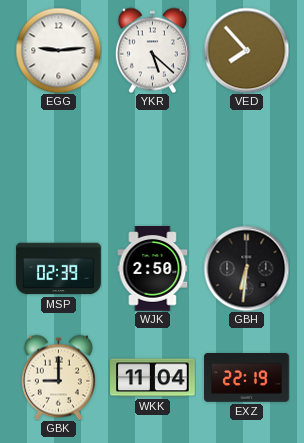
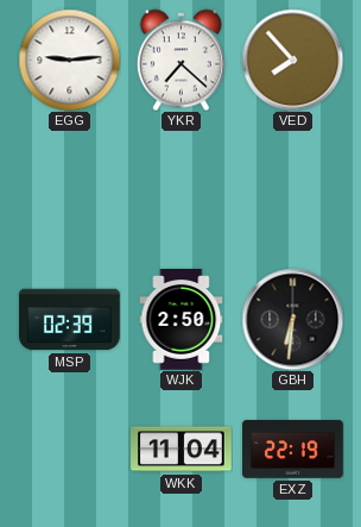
YKR: 5:22 -> 7:22
GBK: 9:00 -> none
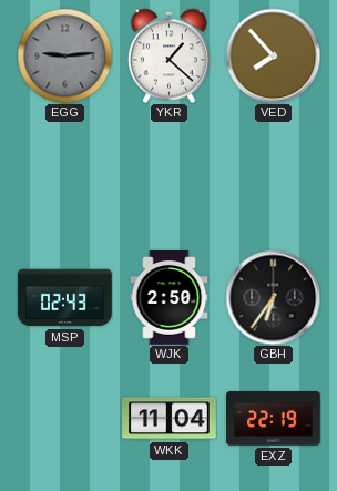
EGG dial: white -> grey
YKR: 7:22 -> 1:22
MSP: 02:39 -> 02:43
GBH: 6:31 -> 6:36
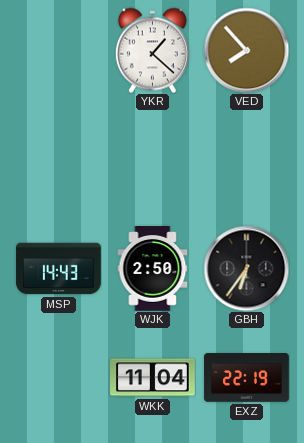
EGG: 9:14 -> none
MSP: 02:43 -> 14:43
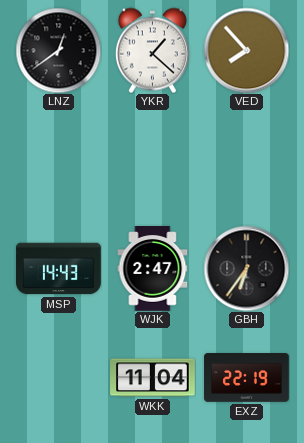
LNZ: none -> 12:39
WJK: 2:50 -> 2:47
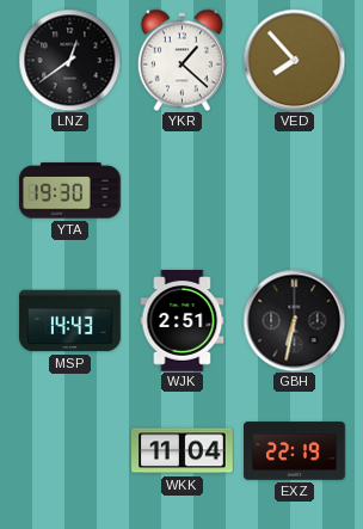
YTA: none -> 19:30
WJK: 2:47 -> 2:51
GBH: 6:36 -> 6:32
